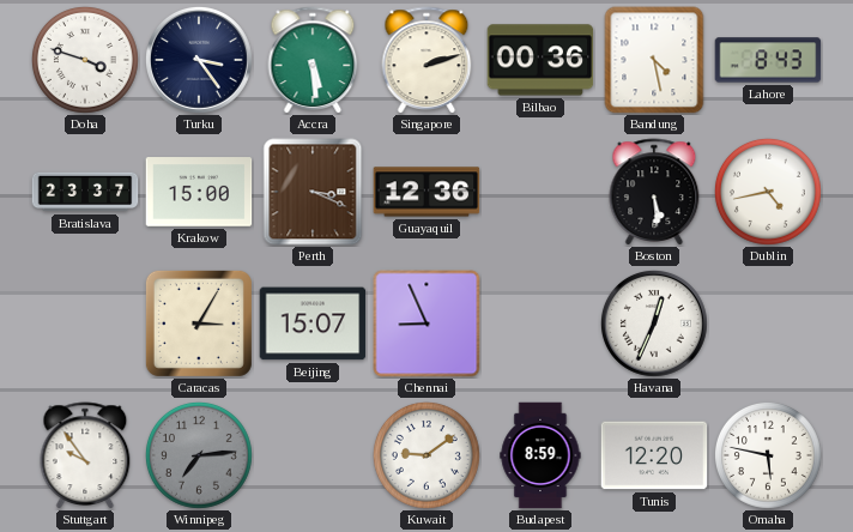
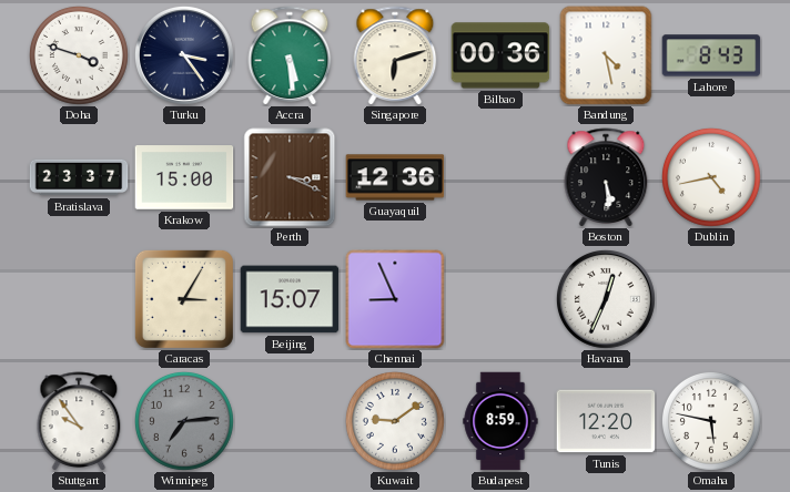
Singapore: 2:12 -> 6:12
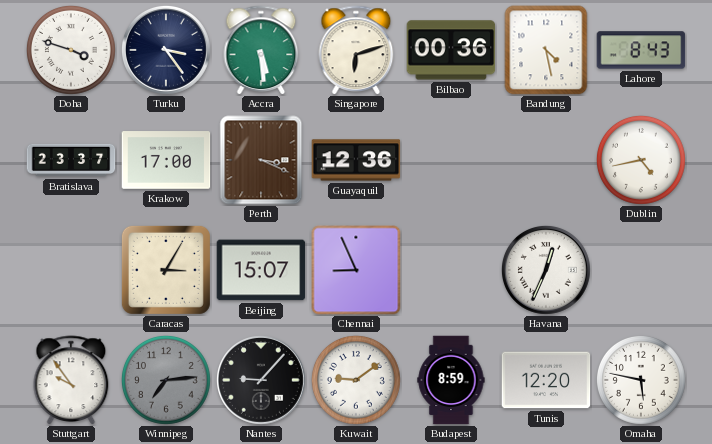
Krakow: 15:00 -> 17:00
Boston: 5:29 -> none
Nantes: none -> 9:07
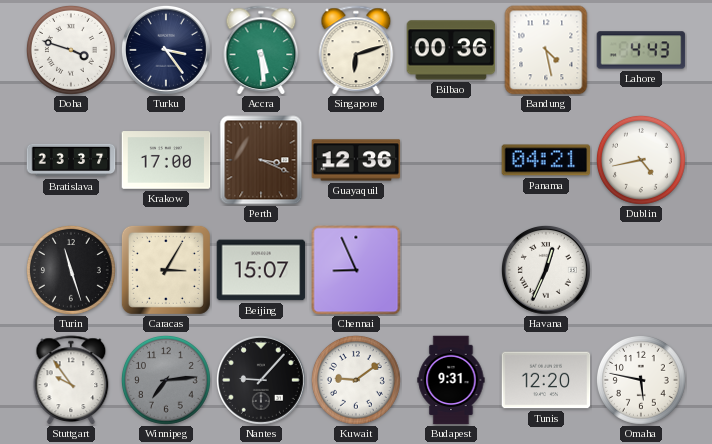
Lahore: 8:43 -> 4:43
Panama: none -> 04:21
Turin: none -> 11:27
Budapest: 8:59 -> 9:31
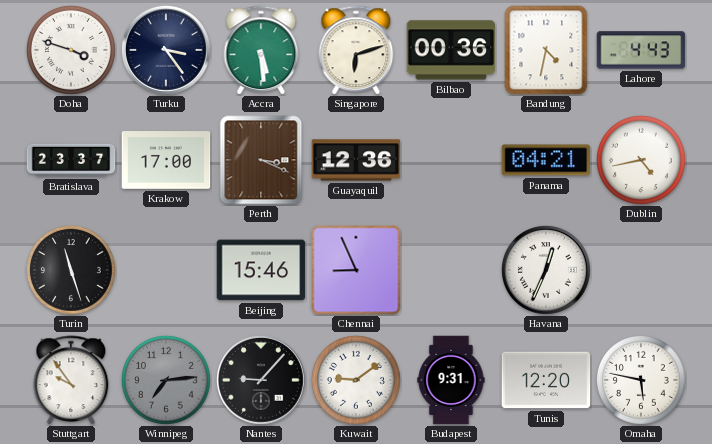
Bandung: 4:28 -> 4:32
Caracas: 3:05 -> none
Beijing: 15:07 -> 15:46
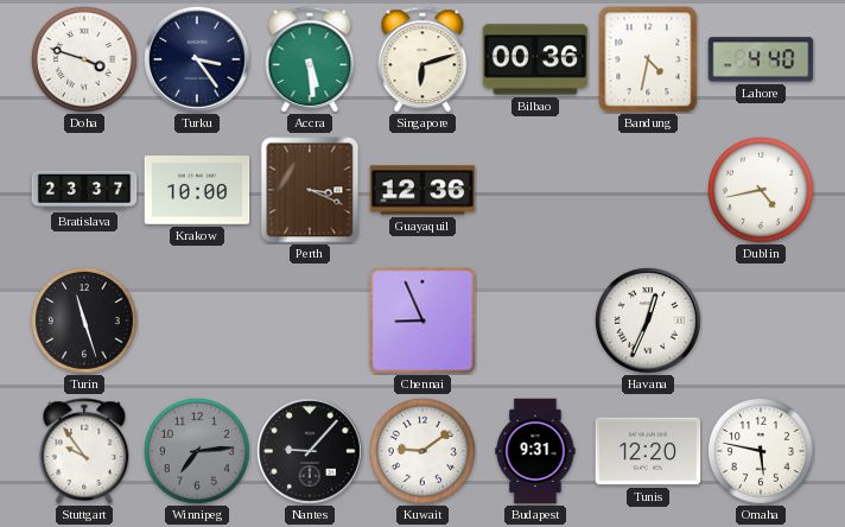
Lahore: 4:43 -> 4:40
Krakow: 17:00 -> 10:00
Panama: 04:21 -> none
Beijing: 15:46 -> none
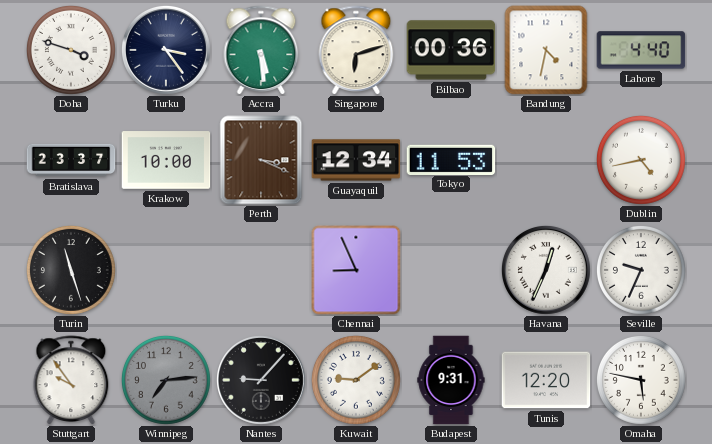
Guayaquil: 12:36 -> 12:34
Tokyo: none -> 11:53
Seville: none -> 9:34
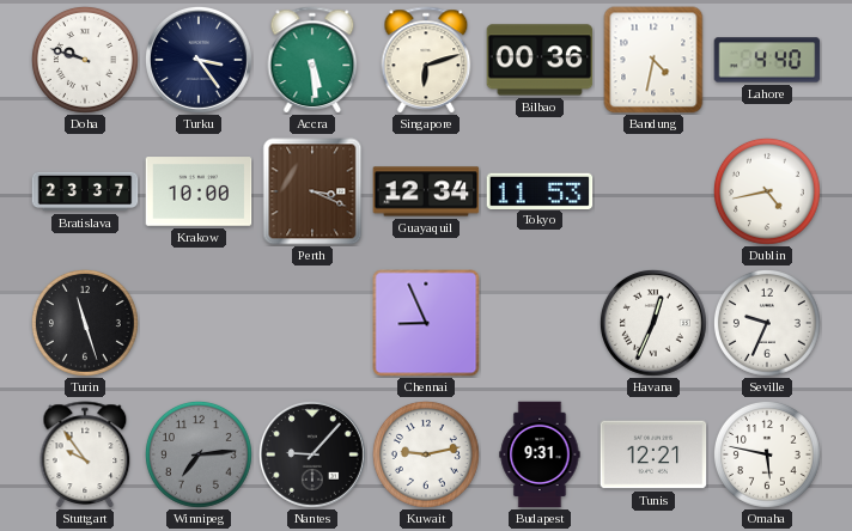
Doha: 3:48 -> 9:48
Kuwait: 9:09 -> 9:13
Tunis: 12:20 -> 12:21
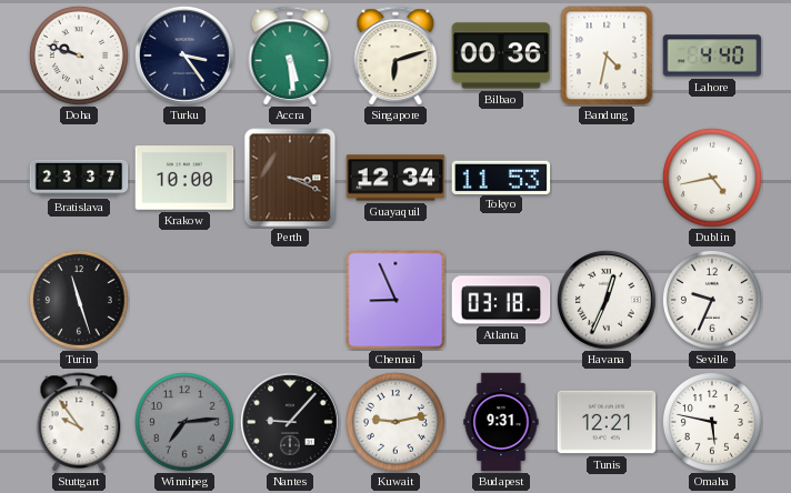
Atlanta: none -> 03:18
